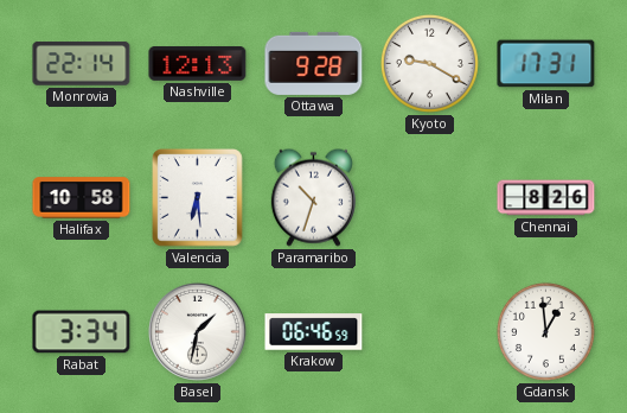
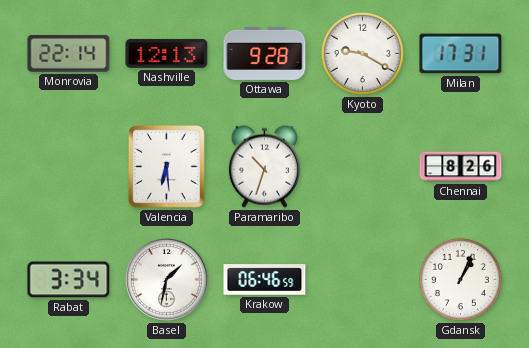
Halifax: 10:58 -> none
Gdansk: 12:59 -> 1:04
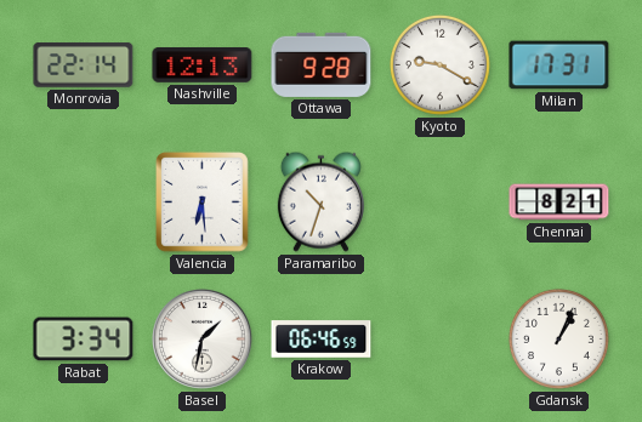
Chennai: 8:26 -> 8:21
